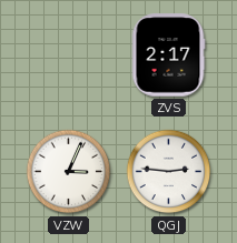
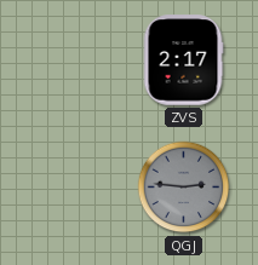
VZW: 3:04 -> none
QGJ dial: white -> grey
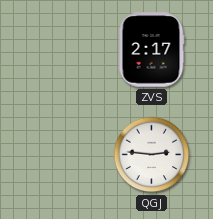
QGJ dial: grey -> white
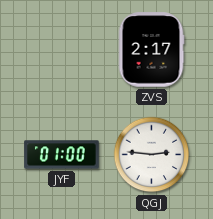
JYF: none -> 01:00
